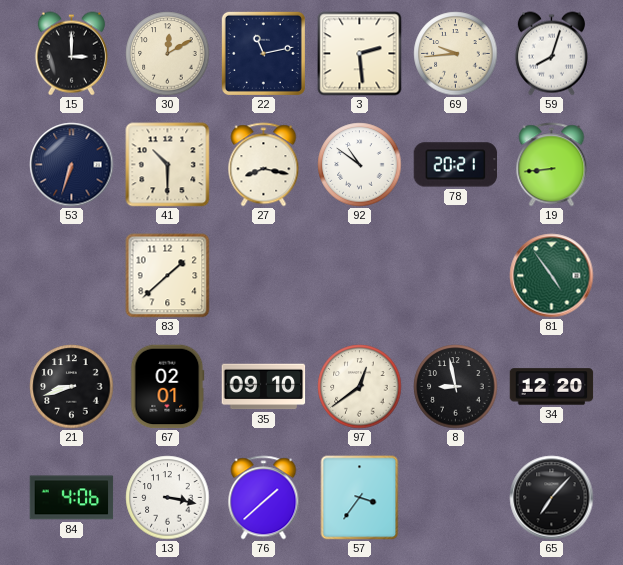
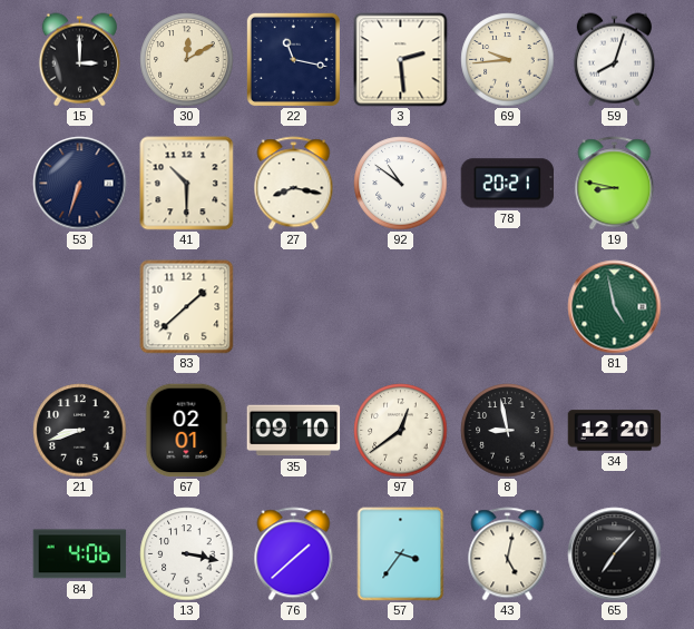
22: 11:13 -> 11:17
19: 8:44 -> 8:47
81: 4:54 -> 4:58
43: none -> 5:02
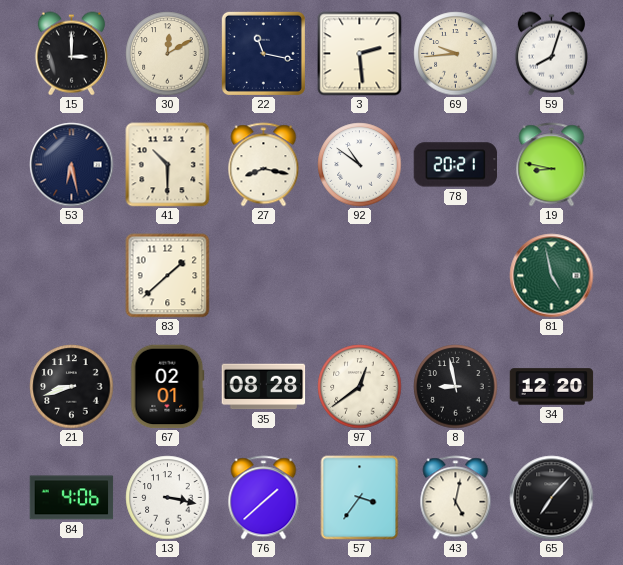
53: 6:33 -> 6:28
35: 09:10 -> 08:28
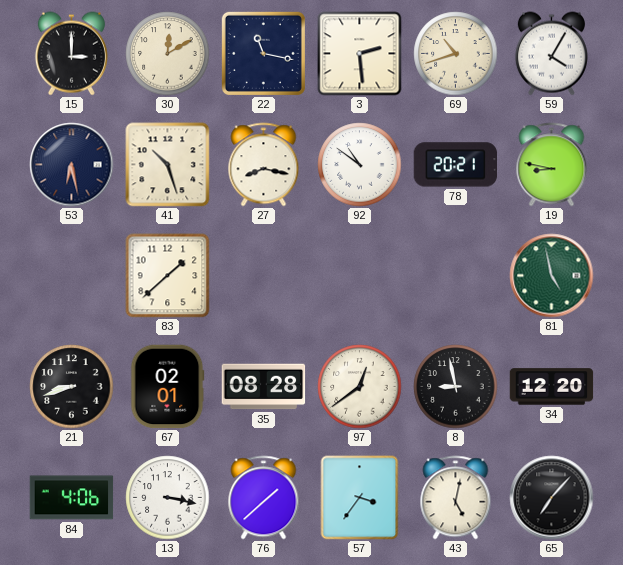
69: 9:44 -> 10:42
59: 8:03 -> 4:05
41: 10:30 -> 10:27
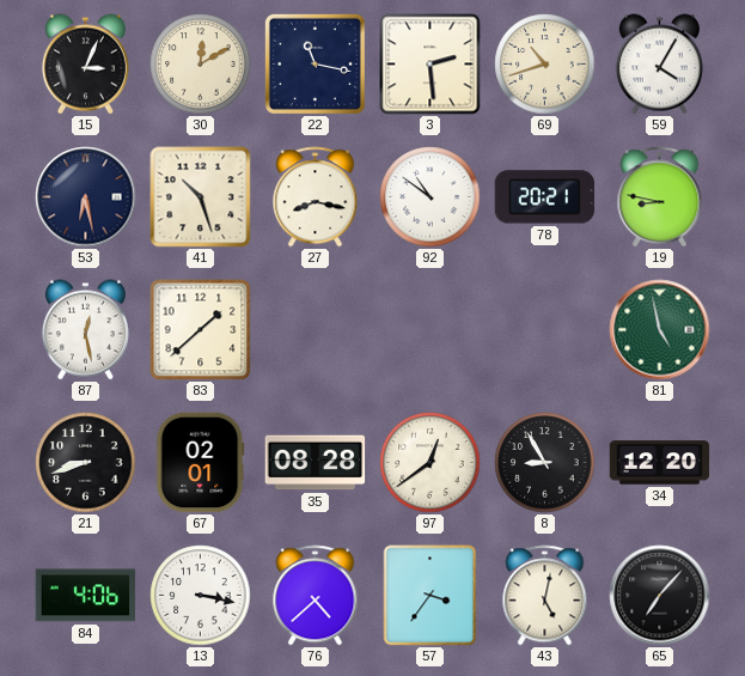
15: 3:00 -> 3:04
87: none -> 12:28
8: 8:58 -> 8:55
76: 1:38 -> 4:38
